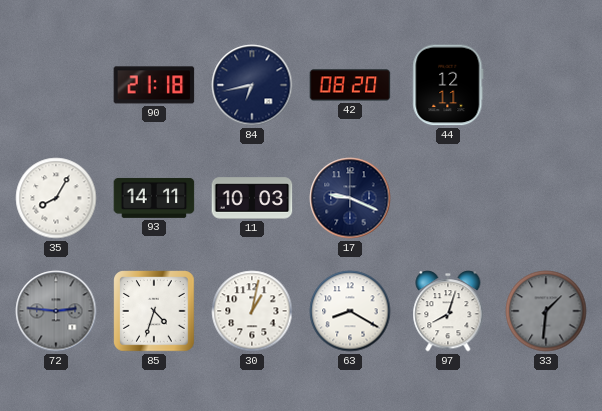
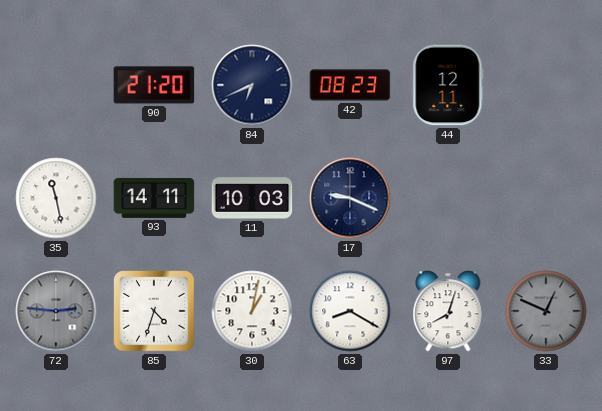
90: 21:18 -> 21:20
84: 6:43 -> 6:41
42: 08:20 -> 08:23
35: 8:05 -> 11:28
33: 1:31 -> 12:49
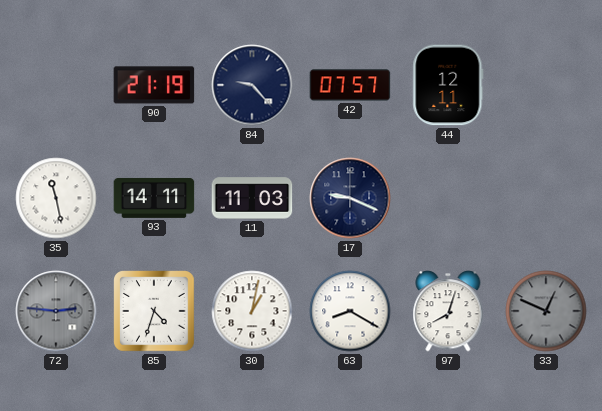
90: 21:20 -> 21:19
84: 6:41 -> 9:23
42: 08:23 -> 07:57
11: 10:03 -> 11:03
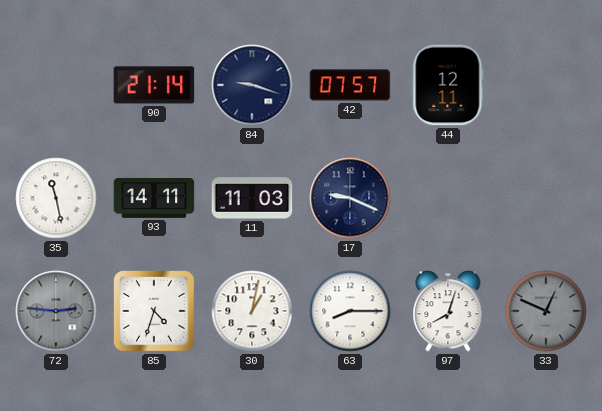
90: 21:19 -> 21:14
84: 9:23 -> 9:18
63: 8:20 -> 8:15
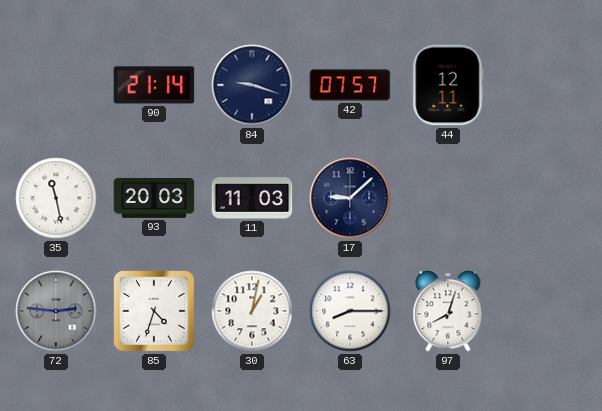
93: 14:11 -> 20:03
17: 9:19 -> 9:08
33: 12:49 -> none
